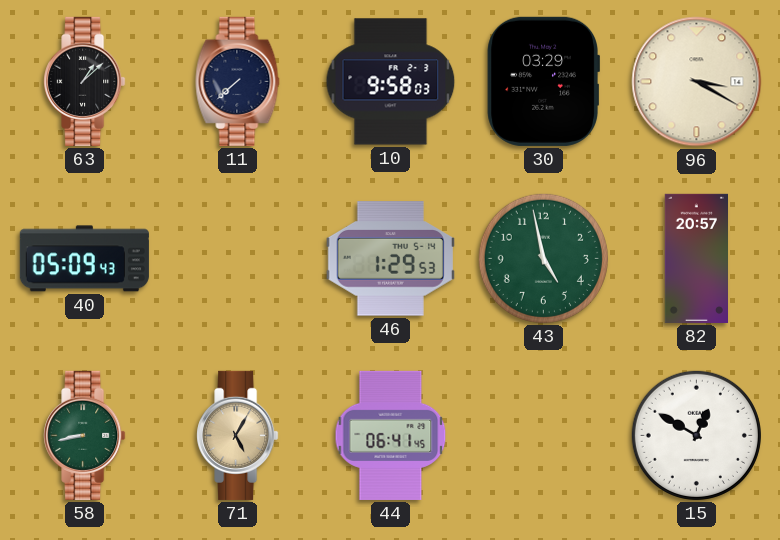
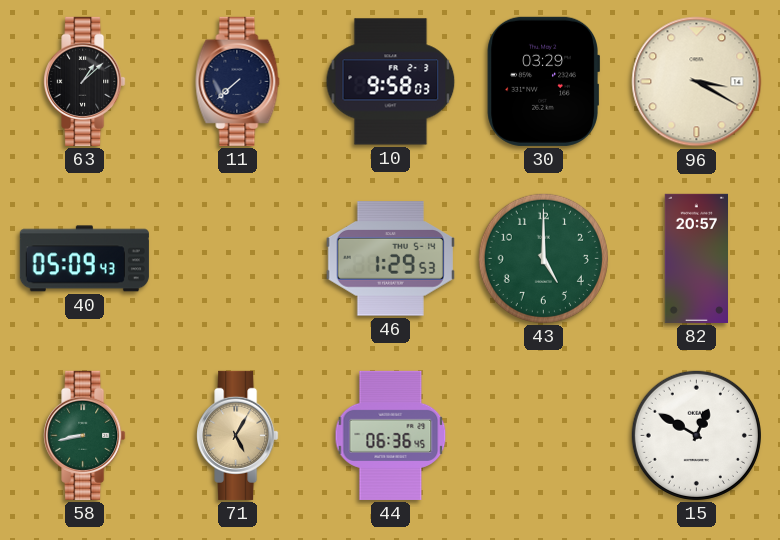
43: 4:58 -> 5:00
44: 06:41 -> 06:36
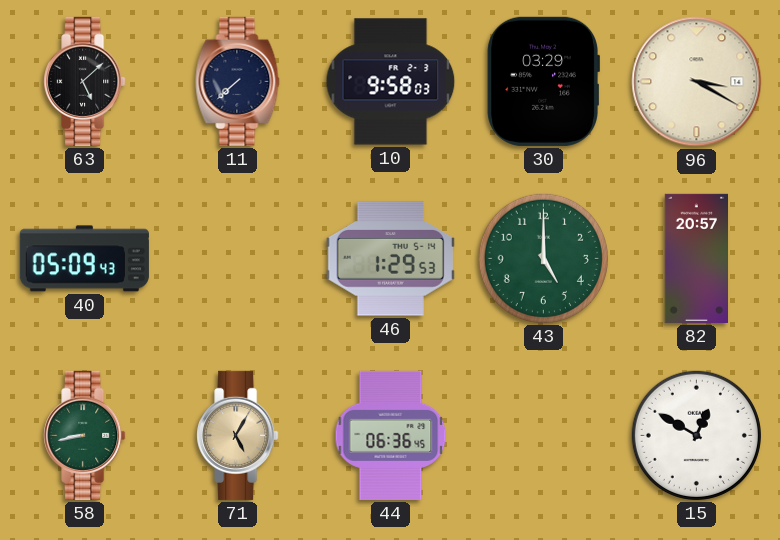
63: 1:08 -> 5:08
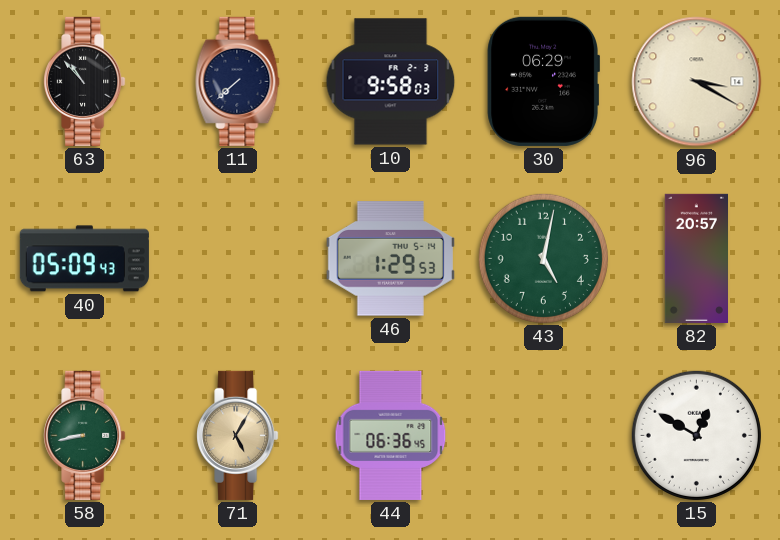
63: 5:08 -> 10:53
30: 03:29 -> 06:29
43: 5:00 -> 5:02
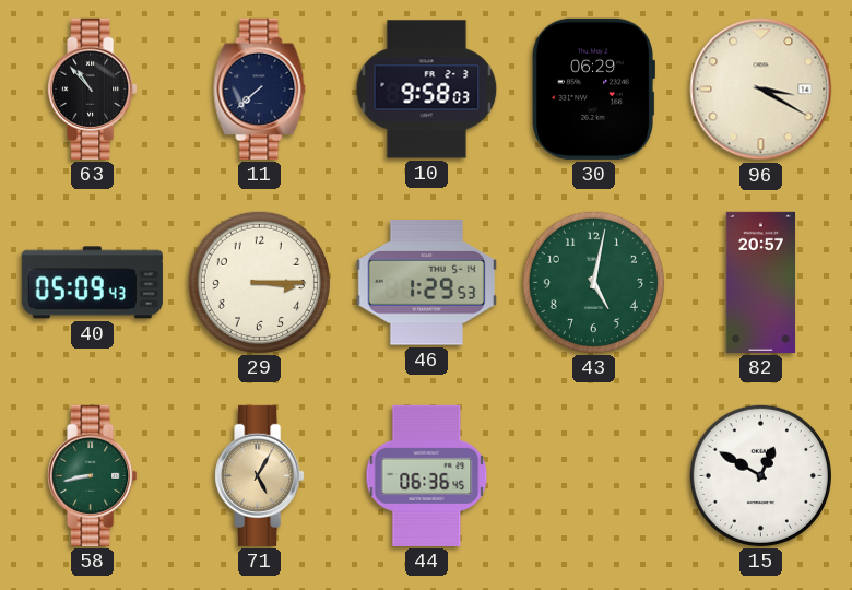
29: none -> 3:15
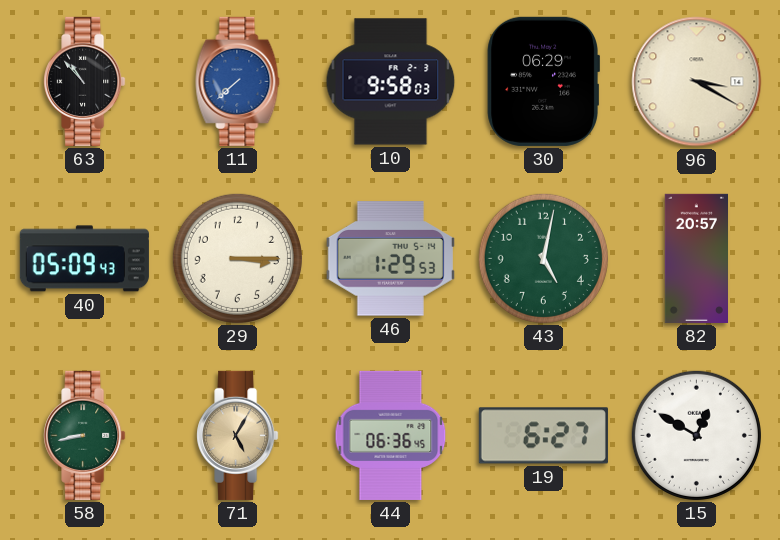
11 dial: navy -> blue
19: none -> 6:27
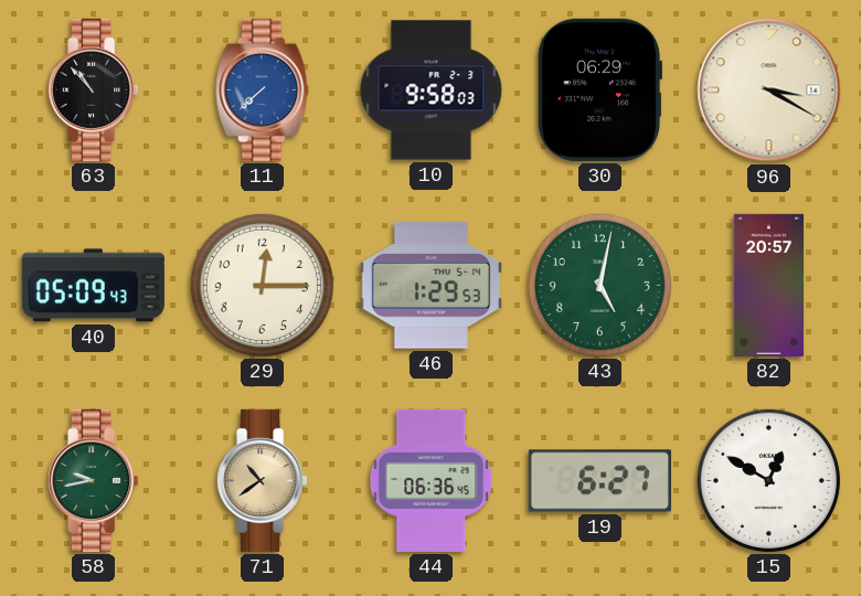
29: 3:15 -> 12:15
58: 8:43 -> 9:43
71: 5:05 -> 10:39
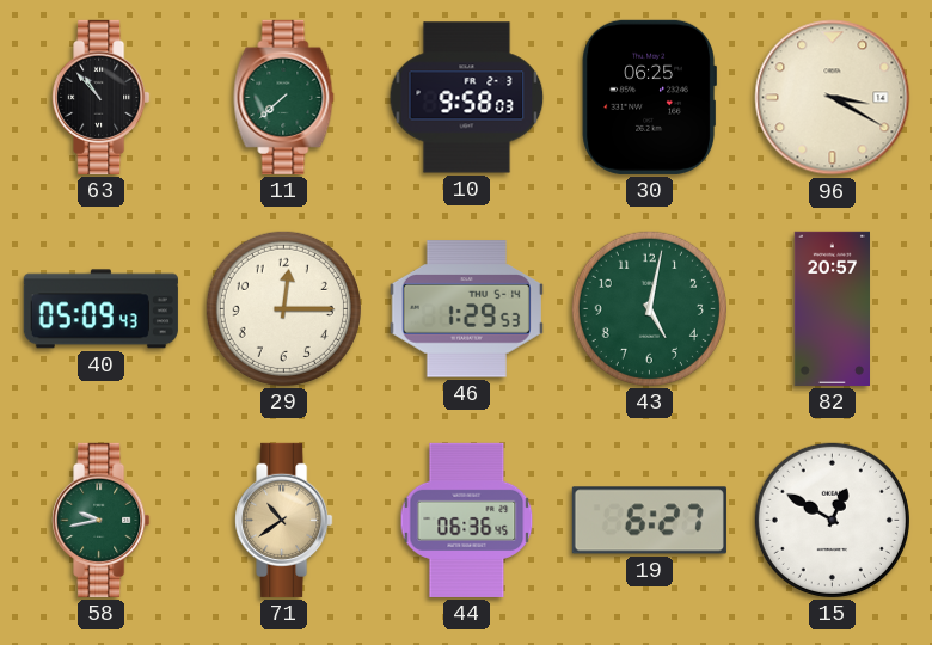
11 dial: blue -> green
30: 06:29 -> 06:25
